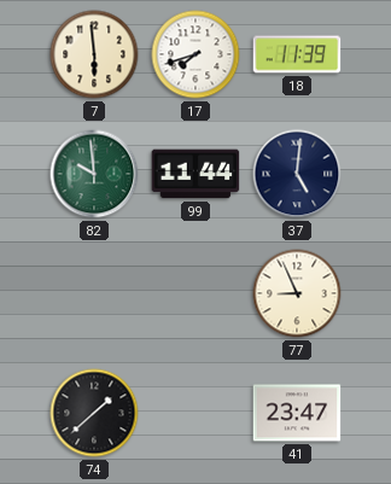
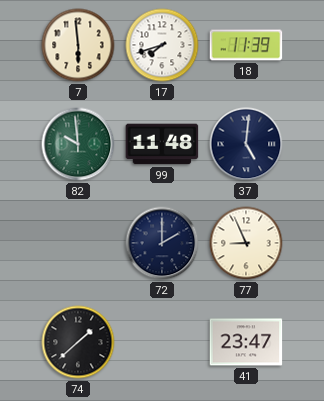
99: 11:44 -> 11:48
72: none -> 2:00
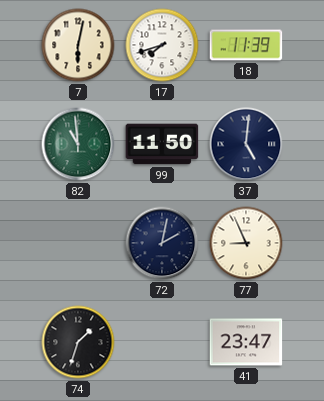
7: 5:59 -> 6:02
82: 9:59 -> 10:59
99: 11:48 -> 11:50
72: 2:00 -> 2:02
74: 1:38 -> 1:33
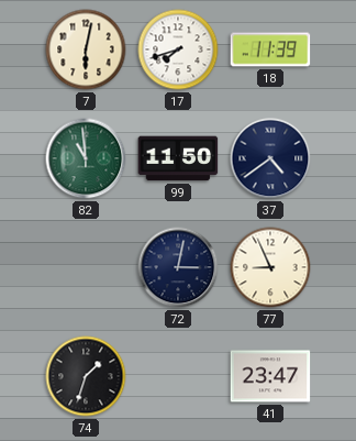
37: 5:01 -> 4:39
72: 2:02 -> 3:02
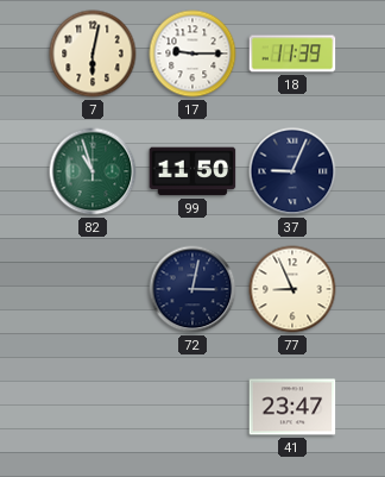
17: 7:42 -> 9:15
82: 10:59 -> 10:57
37: 4:39 -> 9:04
74: 1:33 -> none
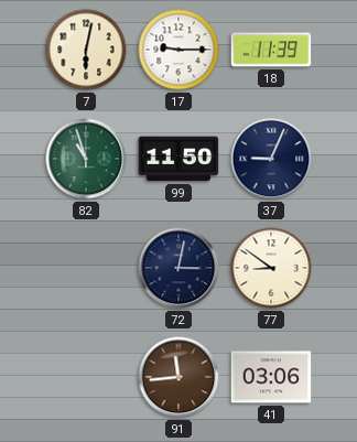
77: 8:56 -> 8:51
91: none -> 11:44
41: 23:47 -> 03:06
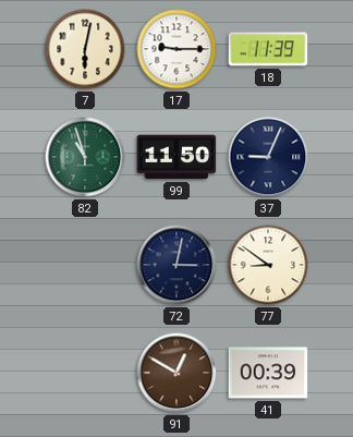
91: 11:44 -> 12:50
41: 03:06 -> 00:39
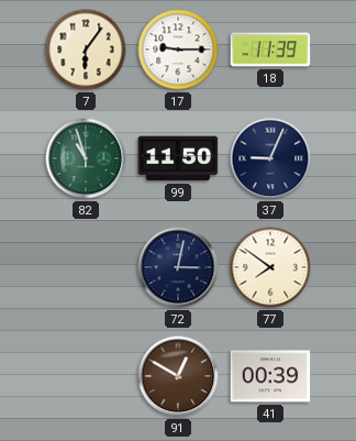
7: 6:02 -> 6:06
77: 8:51 -> 7:51
